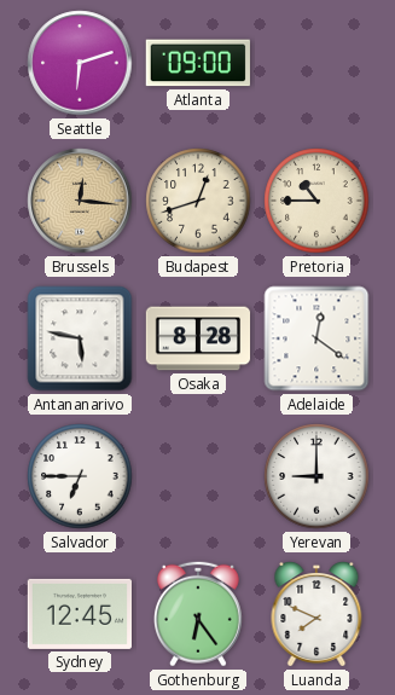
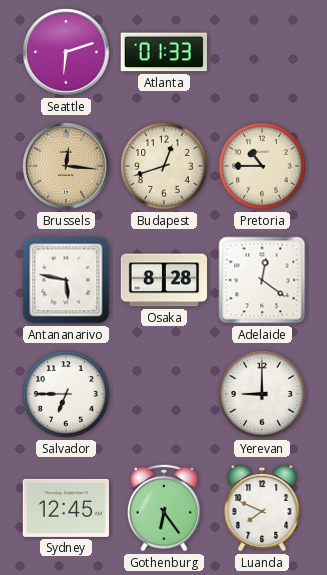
Atlanta: 09:00 -> 01:33
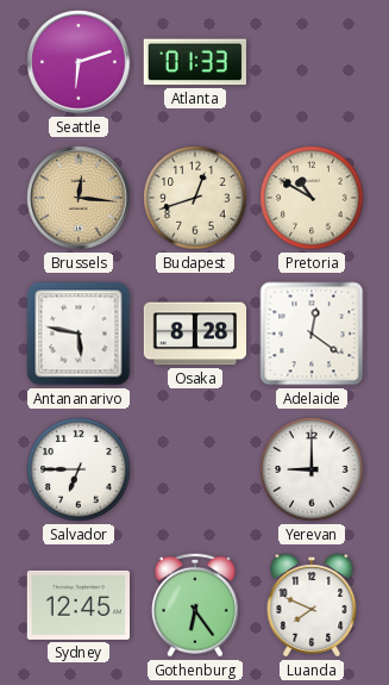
Pretoria: 10:45 -> 10:50
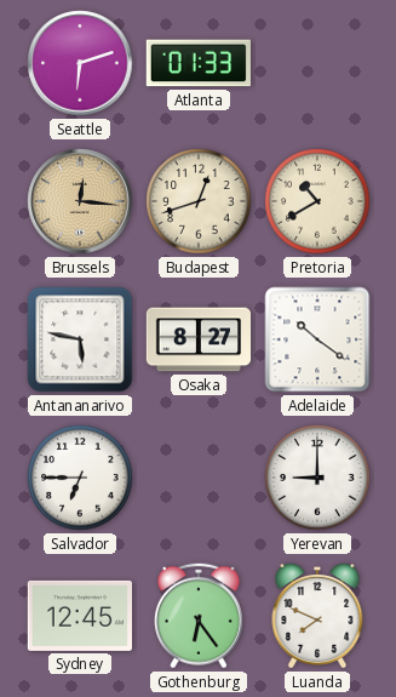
Pretoria: 10:50 -> 10:40
Osaka: 8:28 -> 8:27
Adelaide: 12:21 -> 10:21
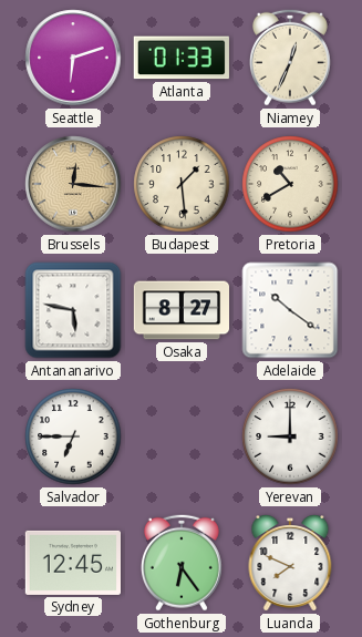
Niamey: none -> 12:34
Budapest: 12:42 -> 1:29
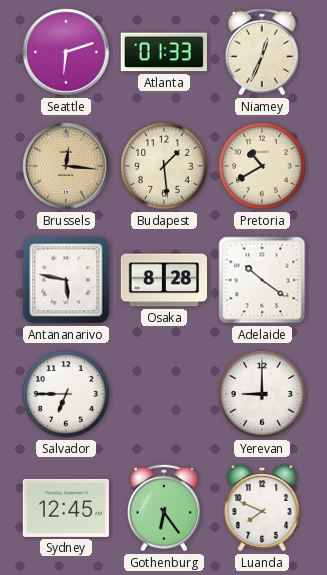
Osaka: 8:27 -> 8:28
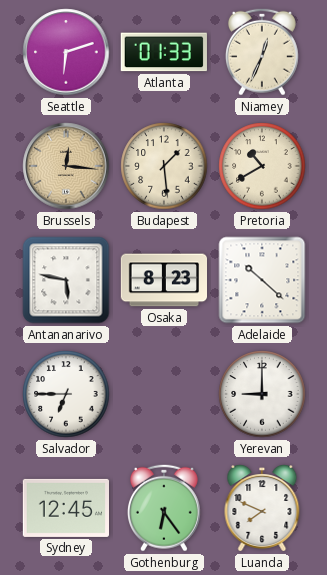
Osaka: 8:28 -> 8:23
Adelaide: 10:21 -> 10:22
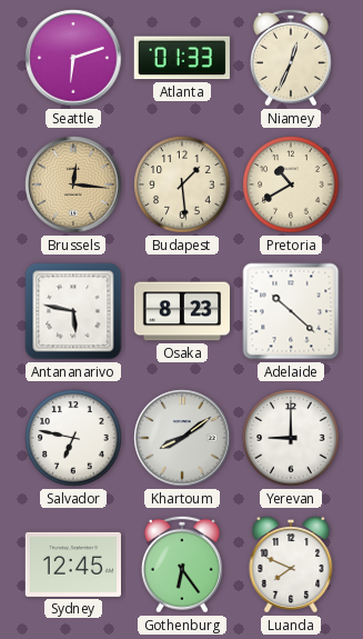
Salvador: 6:45 -> 6:47
Khartoum: none -> 8:09
